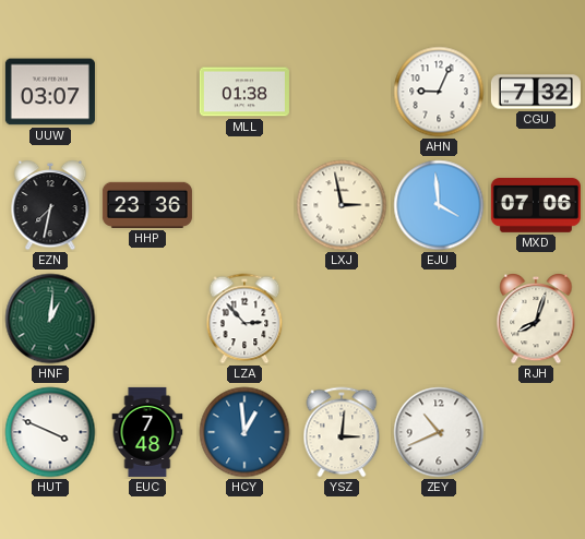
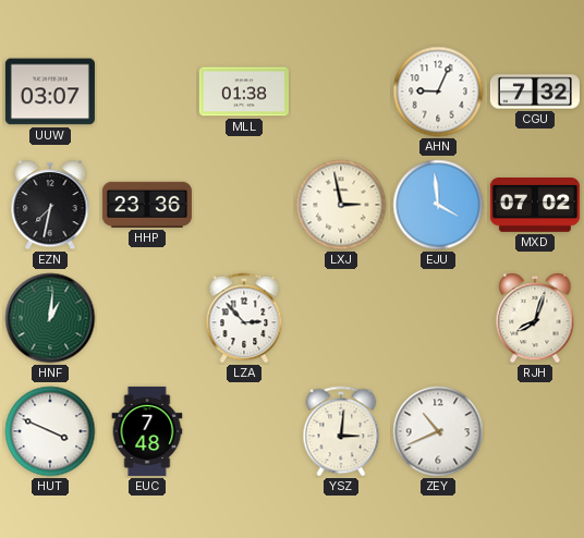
MXD: 07:06 -> 07:02
HCY: 12:59 -> none
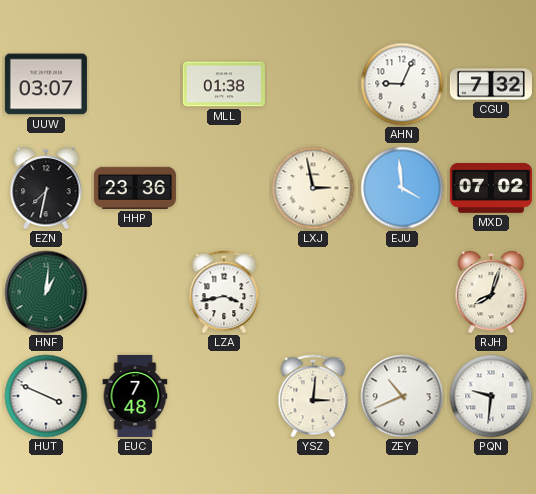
LZA: 2:53 -> 3:43
PQN: none -> 9:31
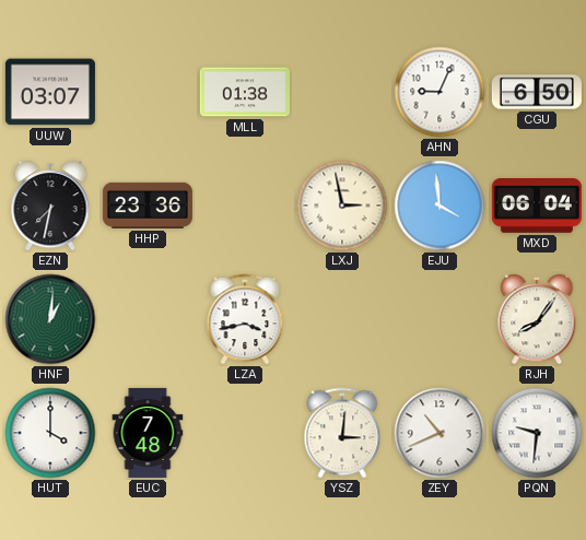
CGU: 7:32 -> 6:50
MXD: 07:02 -> 06:04
RJH: 8:03 -> 8:06
HUT: 3:49 -> 4:00
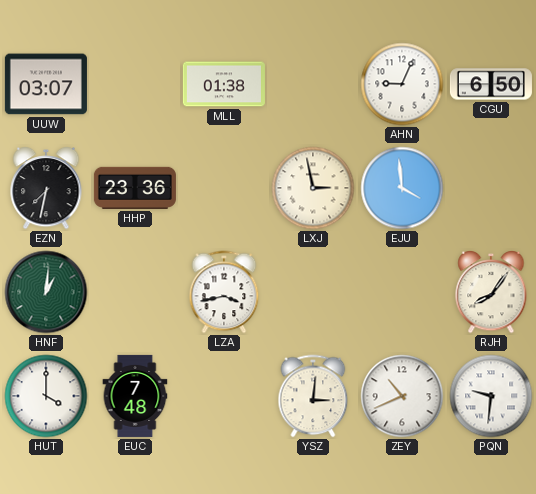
MXD: 06:04 -> none
